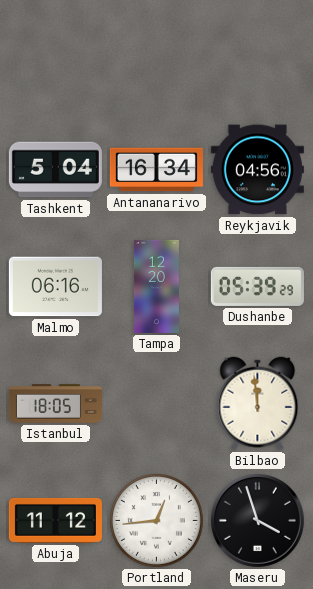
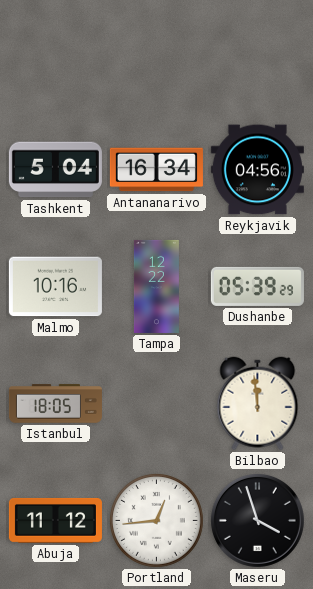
Malmo: 06:16 -> 10:16
Tampa: 12:20 -> 12:22
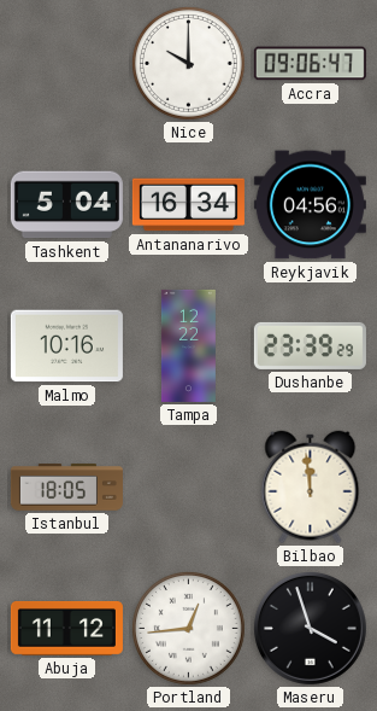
Nice: none -> 10:00
Accra: none -> 09:06
Dushanbe: 05:39 -> 23:39
